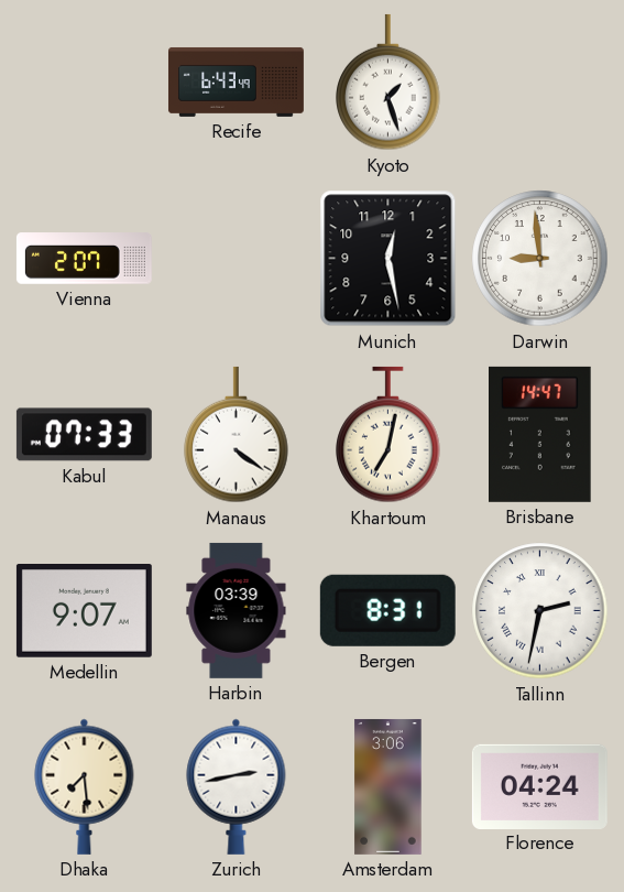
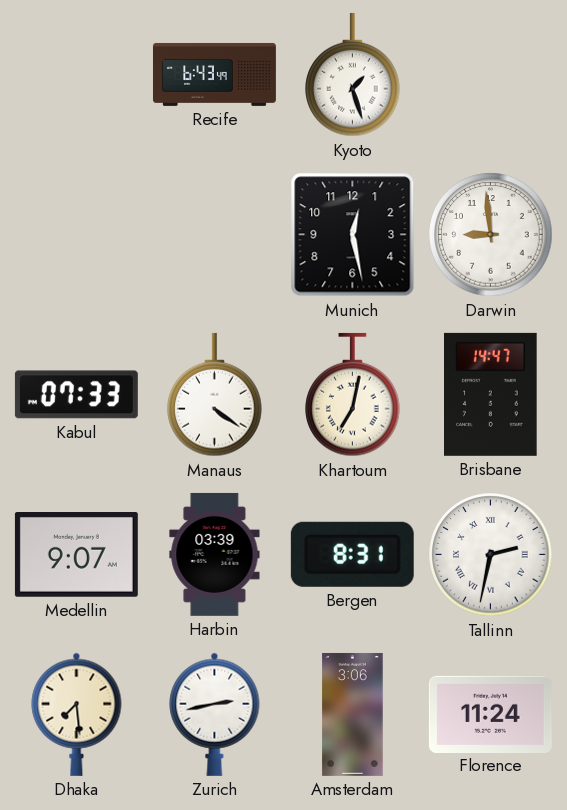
Vienna: 2:07 -> none
Florence: 04:24 -> 11:24
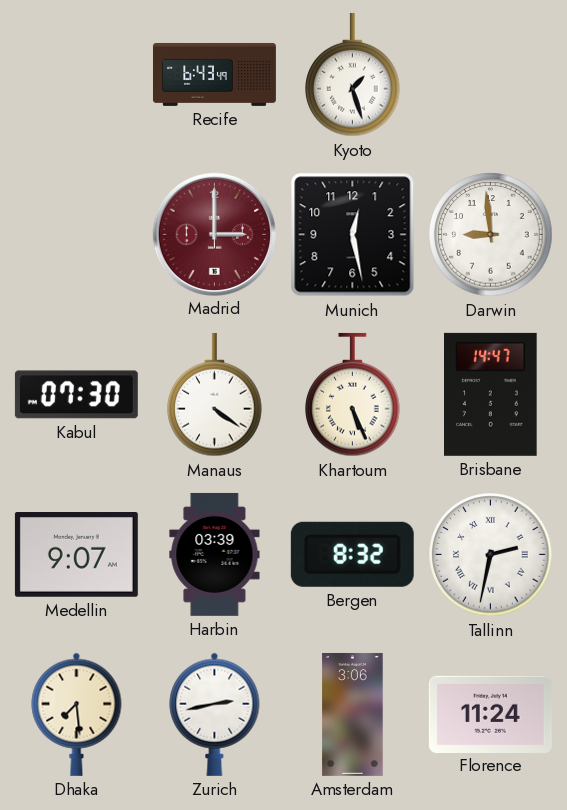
Madrid: none -> 3:00
Kabul: 07:33 -> 07:30
Khartoum: 7:02 -> 5:26
Bergen: 8:31 -> 8:32
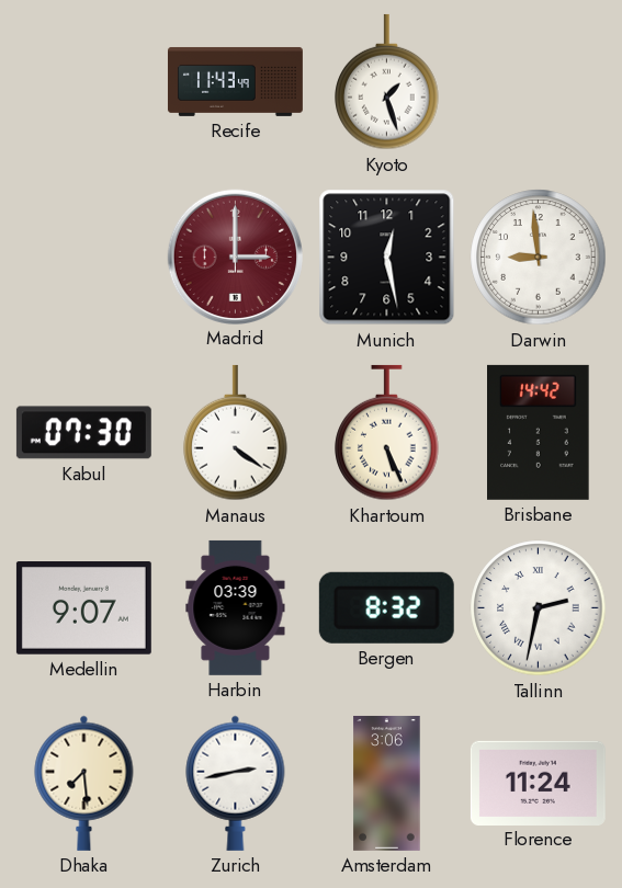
Recife: 6:43 -> 11:43
Brisbane: 14:47 -> 14:42
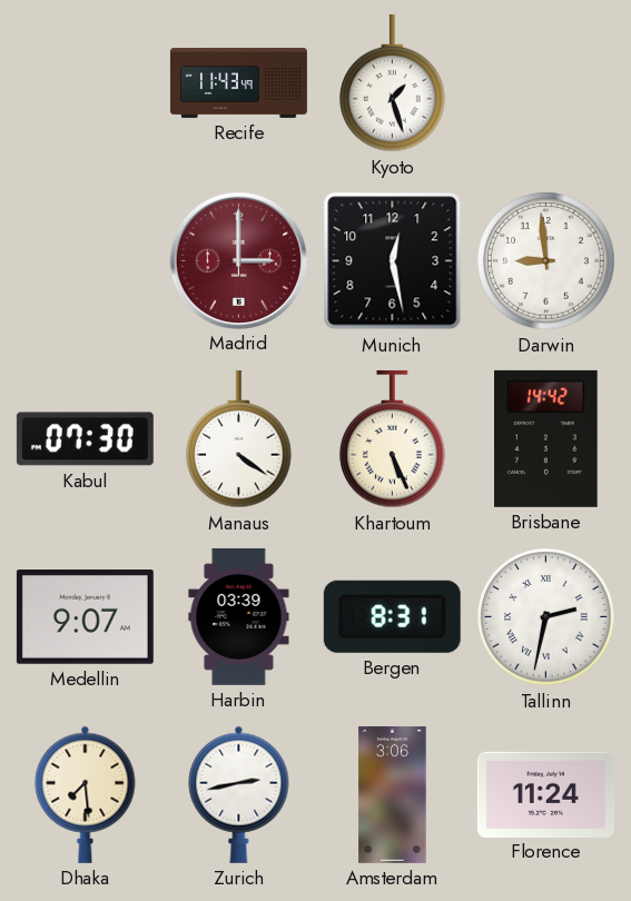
Bergen: 8:32 -> 8:31
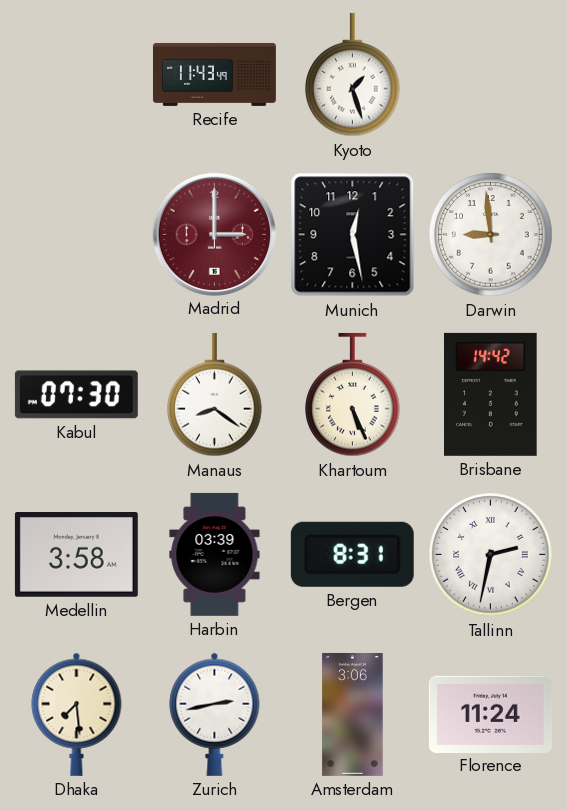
Manaus: 4:21 -> 8:21
Medellin: 9:07 -> 3:58
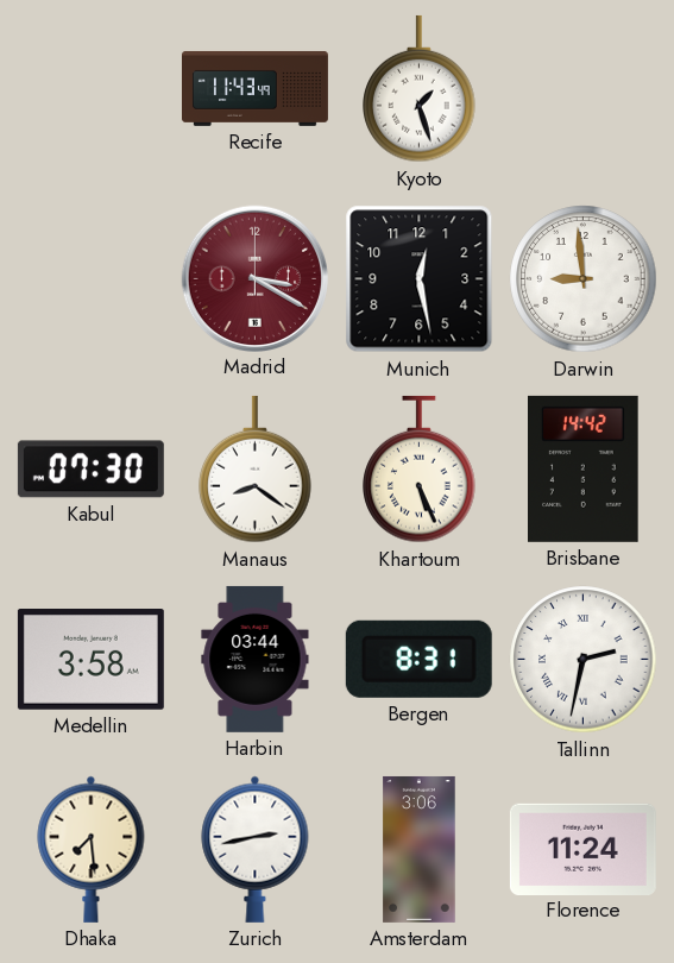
Madrid: 3:00 -> 3:20
Harbin: 03:39 -> 03:44
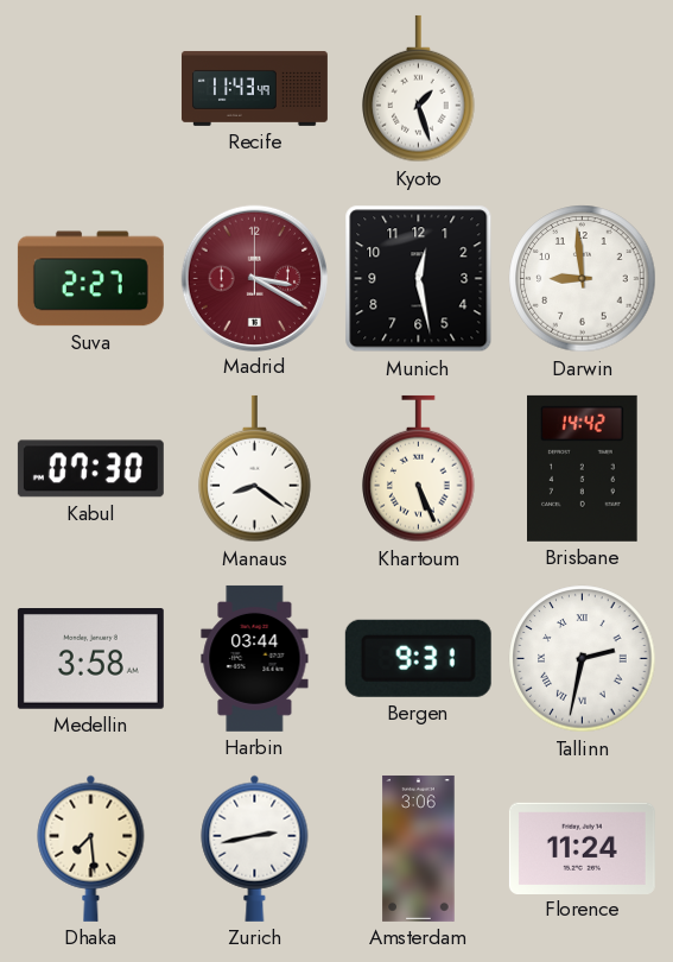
Suva: none -> 2:27
Bergen: 8:31 -> 9:31
